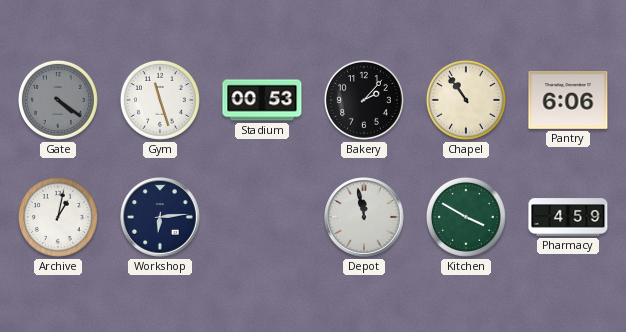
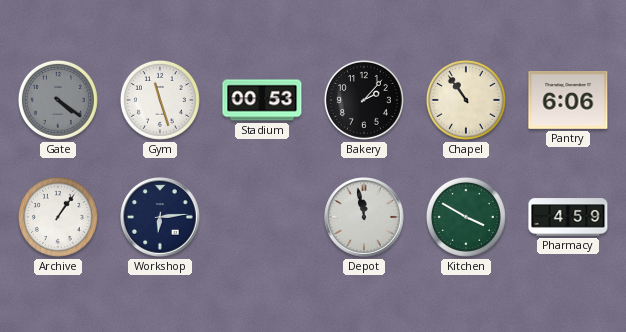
Archive: 1:02 -> 1:06
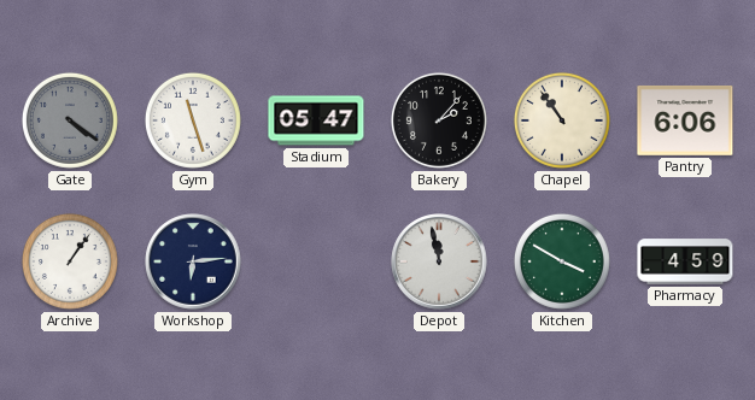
Stadium: 00:53 -> 05:47
